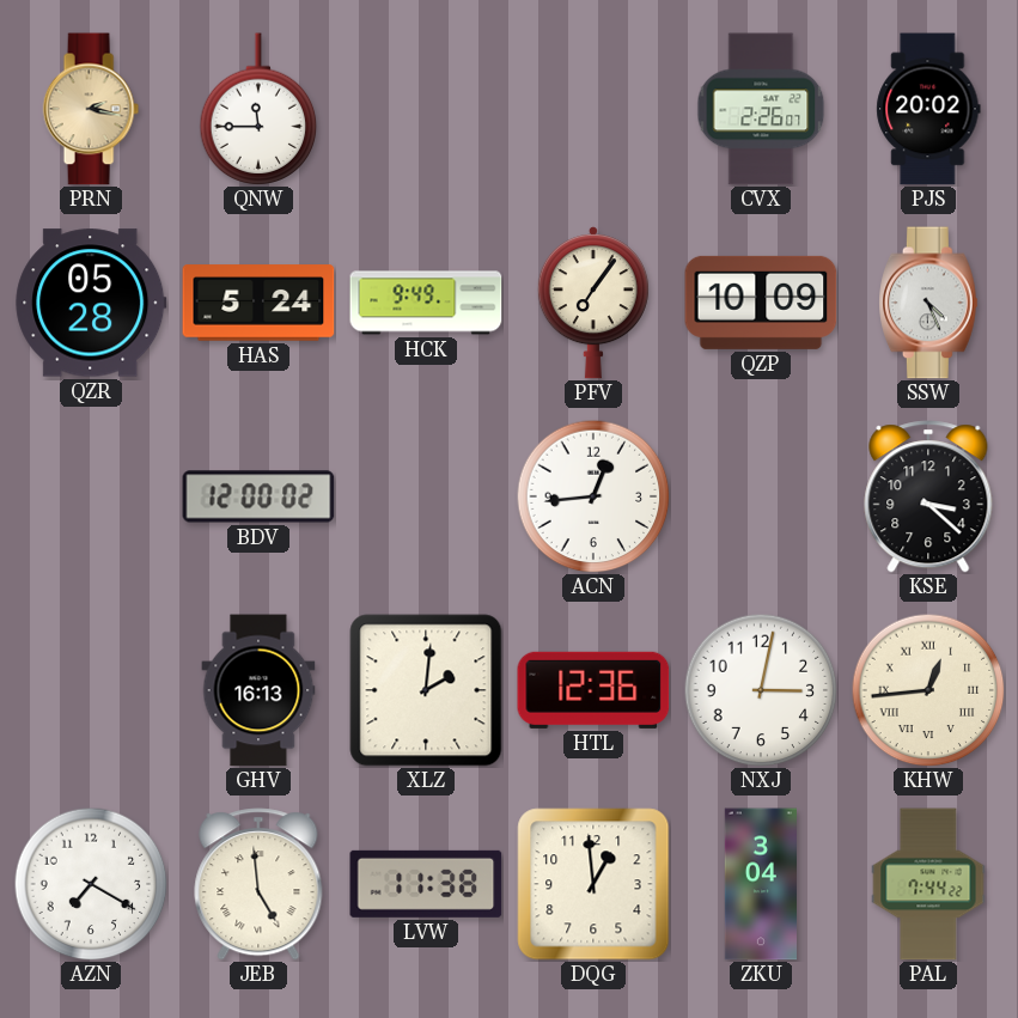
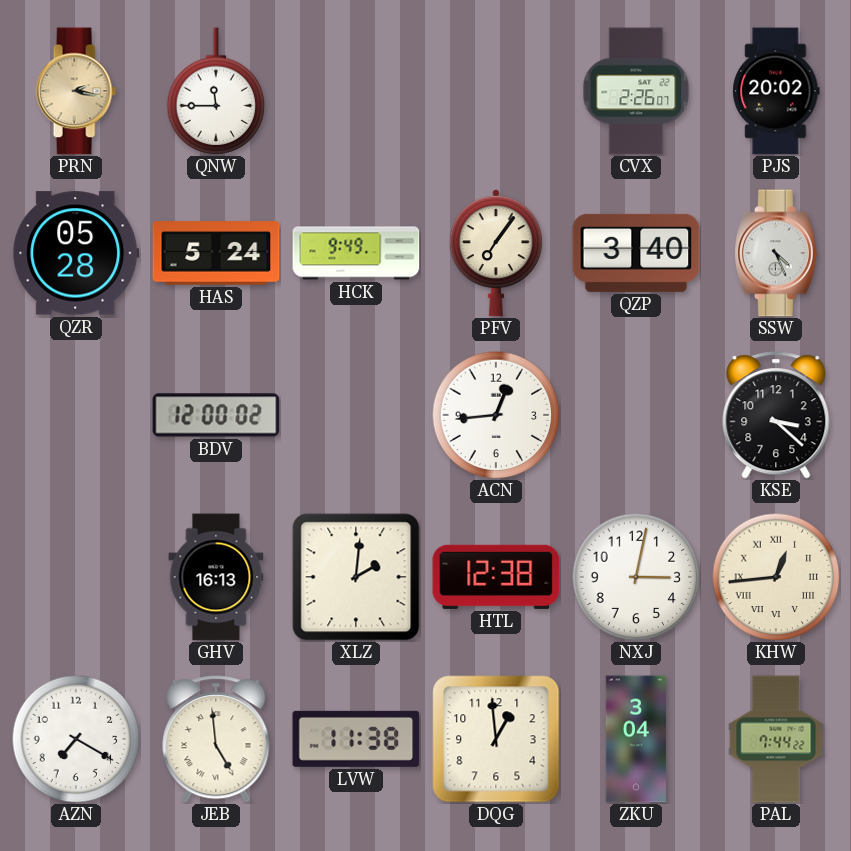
QZP: 10:09 -> 3:40
HTL: 12:36 -> 12:38
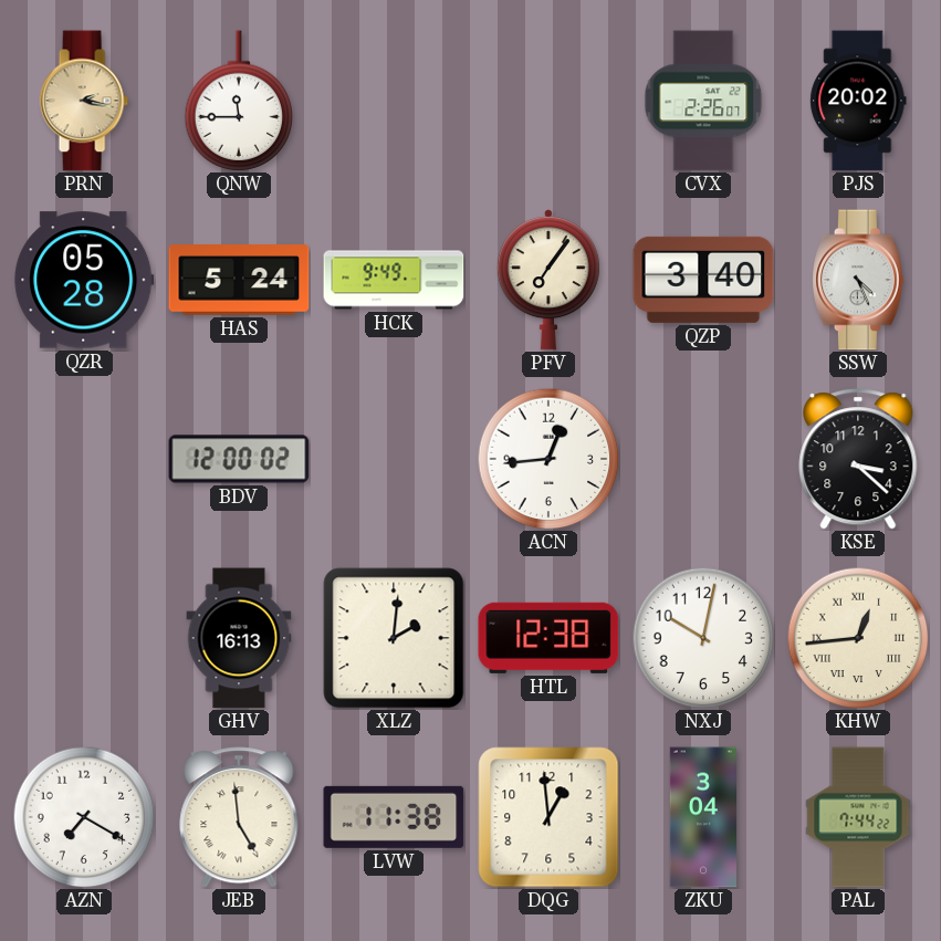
NXJ: 3:02 -> 10:02
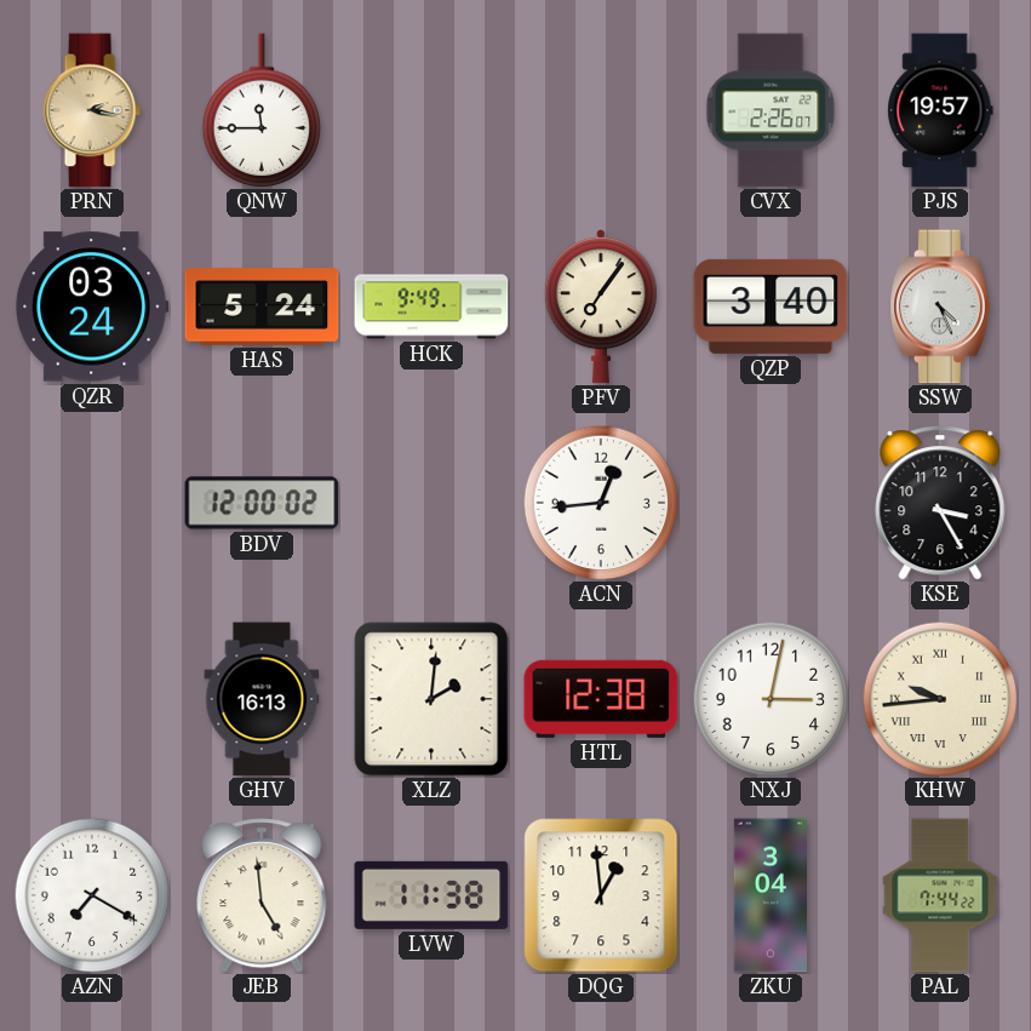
PJS: 20:02 -> 19:57
QZR: 05:28 -> 03:24
KSE: 3:22 -> 3:25
NXJ: 10:02 -> 3:02
KHW: 12:44 -> 9:44
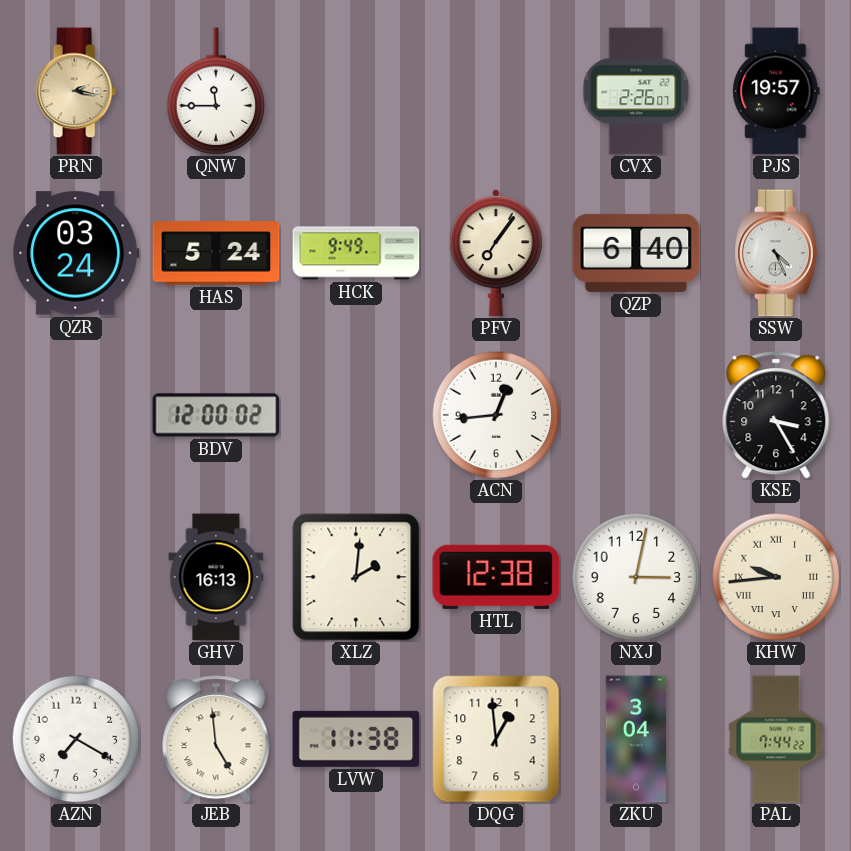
QZP: 3:40 -> 6:40
